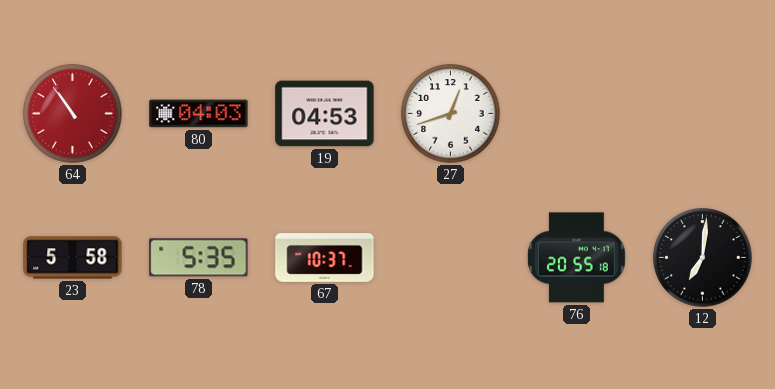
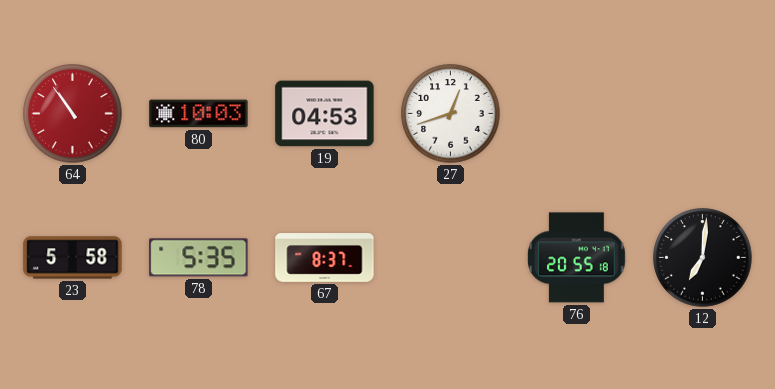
80: 04:03 -> 10:03
67: 10:37 -> 8:37
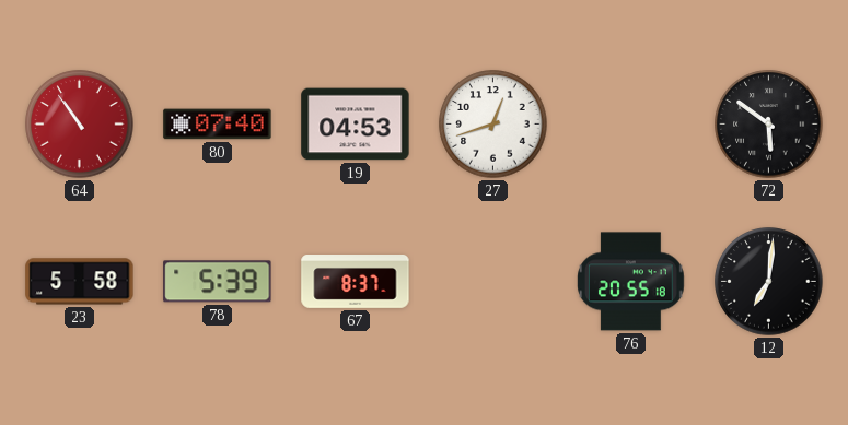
80: 10:03 -> 07:40
72: none -> 5:51
78: 5:35 -> 5:39
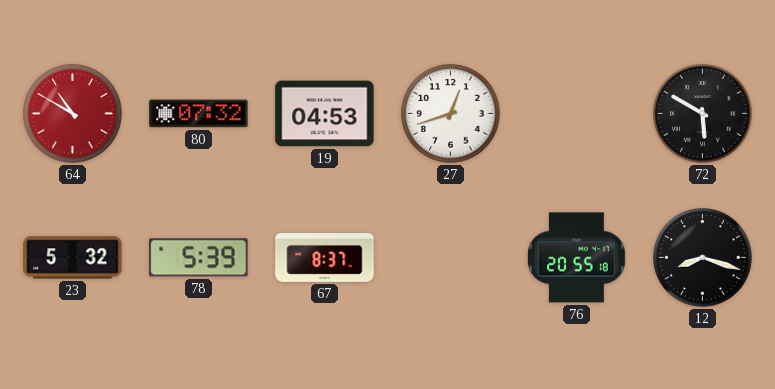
64: 10:54 -> 10:50
80: 07:40 -> 07:32
72: 5:51 -> 5:50
23: 5:58 -> 5:32
12: 7:01 -> 8:18
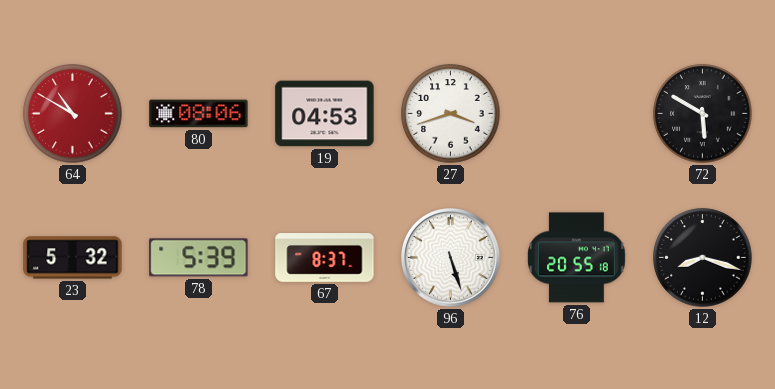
80: 07:32 -> 08:06
27: 12:42 -> 3:42
96: none -> 5:27
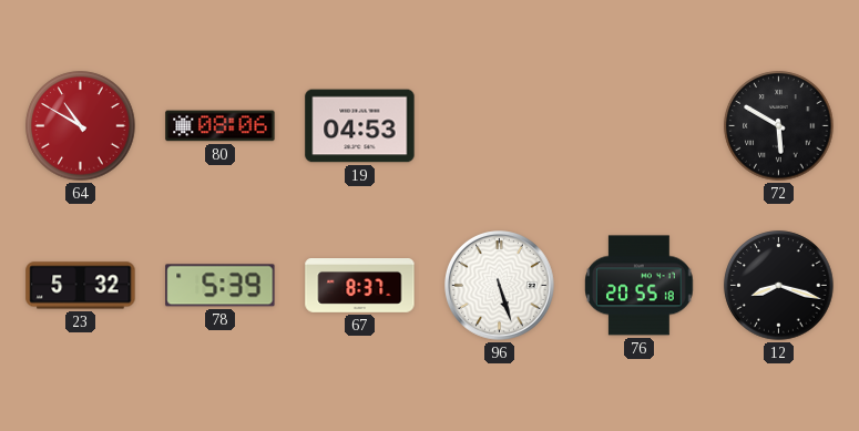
27: 3:42 -> none
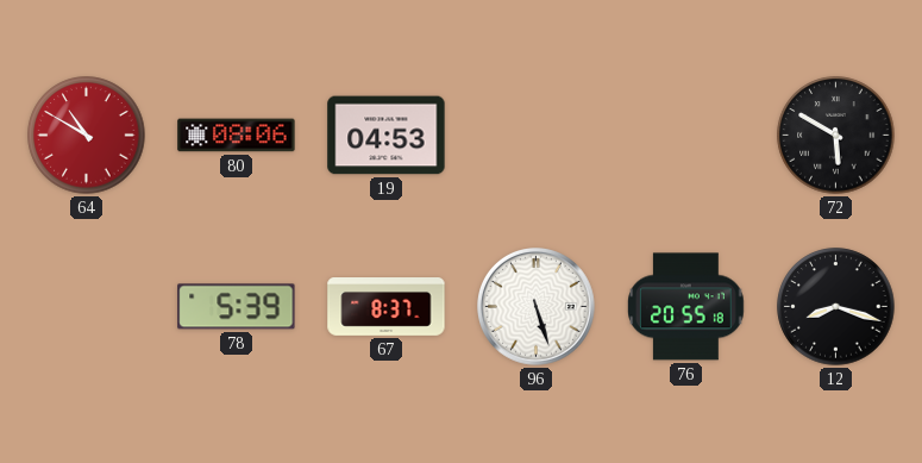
23: 5:32 -> none
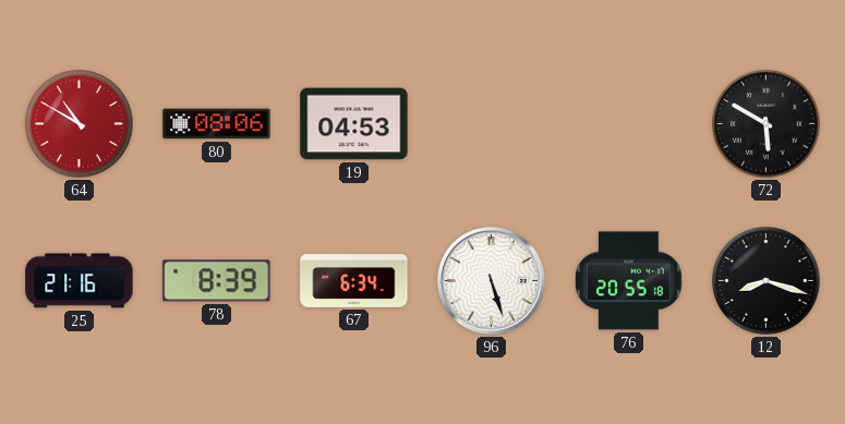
25: none -> 21:16
78: 5:39 -> 8:39
67: 8:37 -> 6:34
